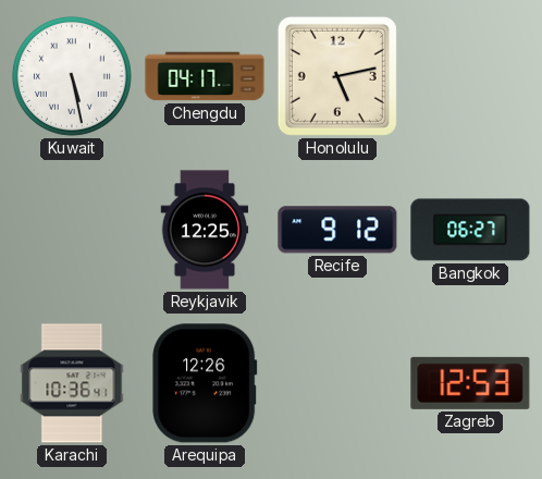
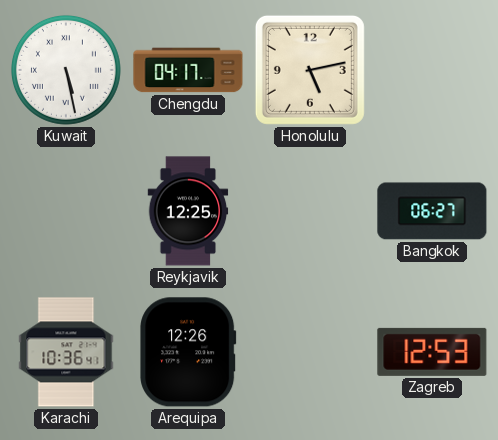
Recife: 9:12 -> none
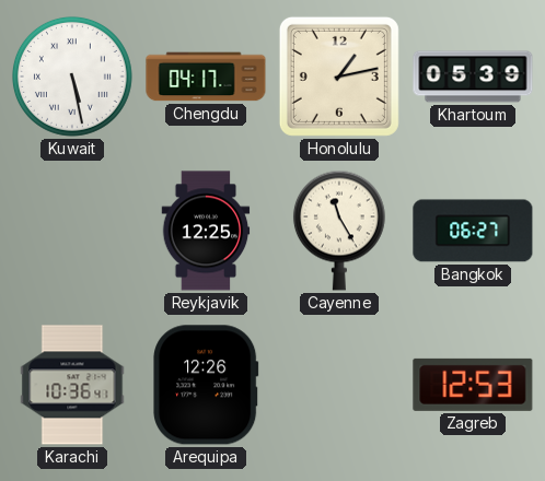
Honolulu: 5:13 -> 1:13
Khartoum: none -> 05:39
Cayenne: none -> 11:25
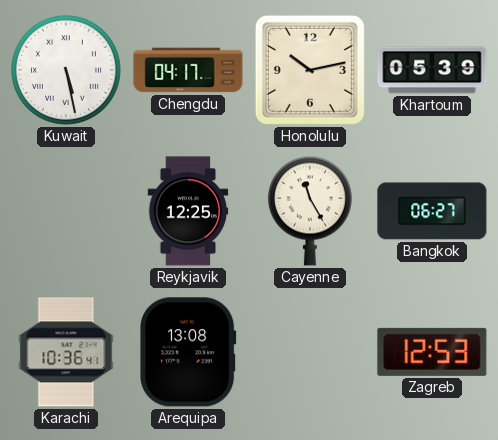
Honolulu: 1:13 -> 10:13
Arequipa: 12:26 -> 13:08
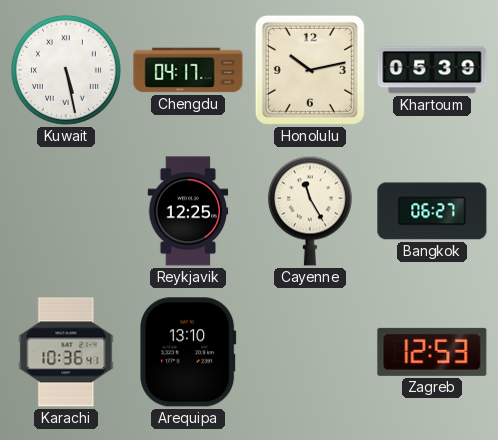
Arequipa: 13:08 -> 13:10
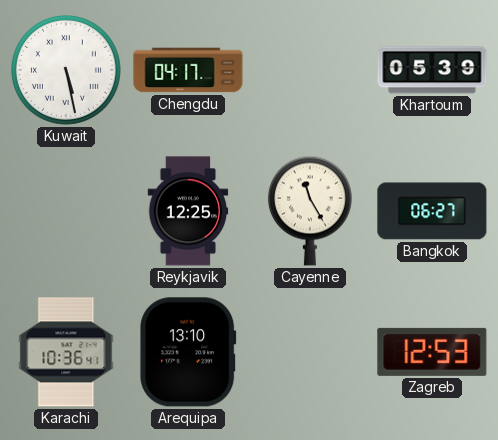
Honolulu: 10:13 -> none
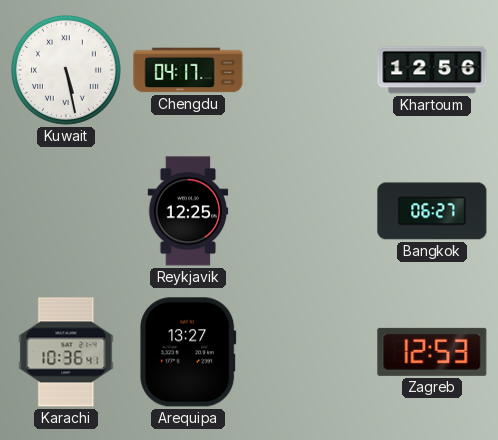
Khartoum: 05:39 -> 12:56
Cayenne: 11:25 -> none
Arequipa: 13:10 -> 13:27
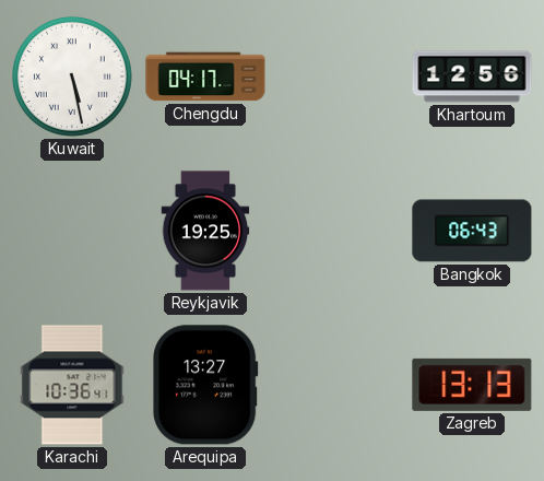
Reykjavik: 12:25 -> 19:25
Bangkok: 06:27 -> 06:43
Zagreb: 12:53 -> 13:13
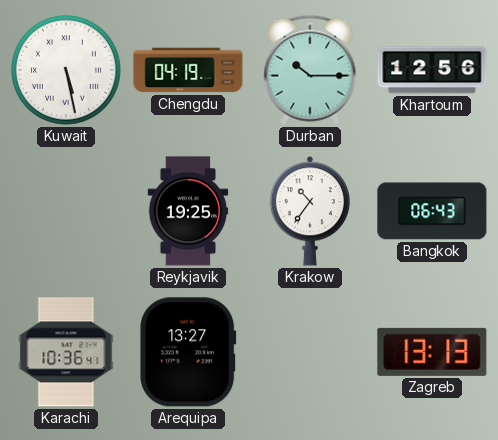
Chengdu: 04:17 -> 04:19
Durban: none -> 10:15
Krakow: none -> 10:36
